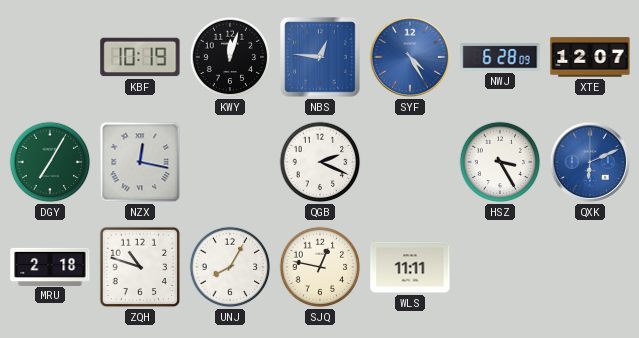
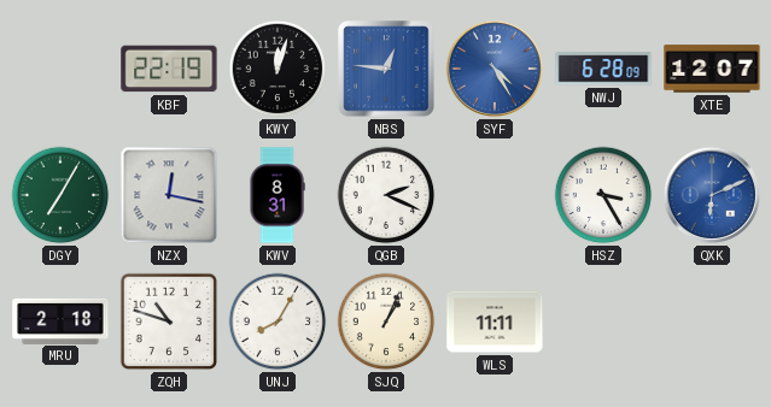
KBF: 10:19 -> 22:19
KWV: none -> 8:31
SJQ: 12:47 -> 1:04
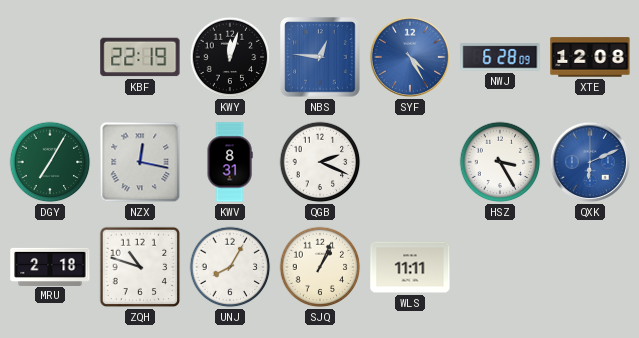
XTE: 12:07 -> 12:08
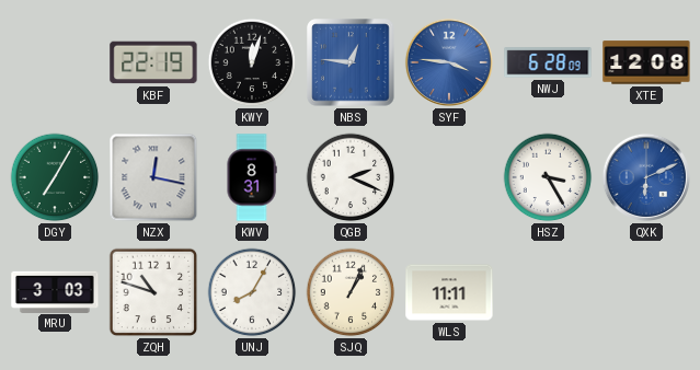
SYF: 4:25 -> 3:46
MRU: 2:18 -> 3:03
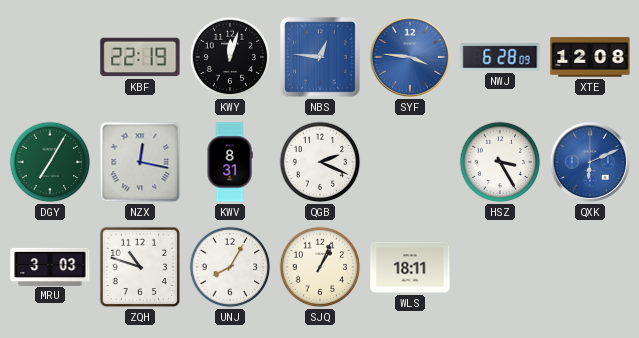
WLS: 11:11 -> 18:11
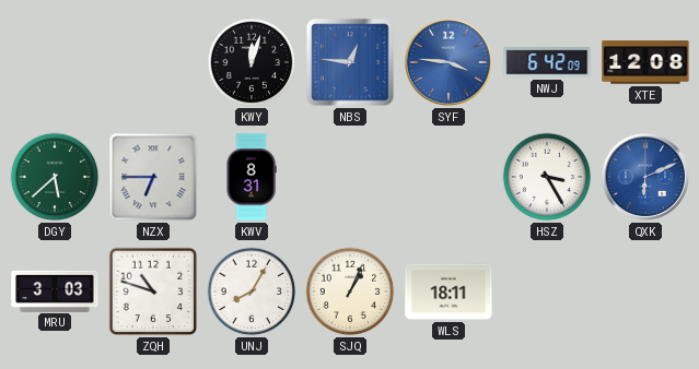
KBF: 22:19 -> none
NWJ: 6:28 -> 6:42
DGY: 7:05 -> 5:38
NZX: 12:17 -> 6:45
QGB: 2:19 -> none
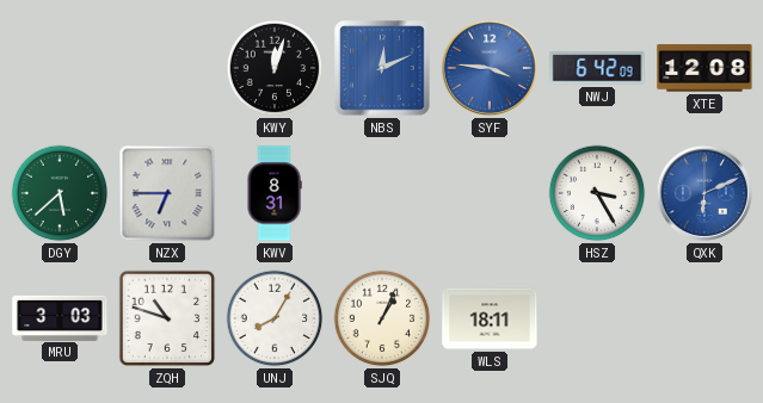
NBS: 12:46 -> 12:11
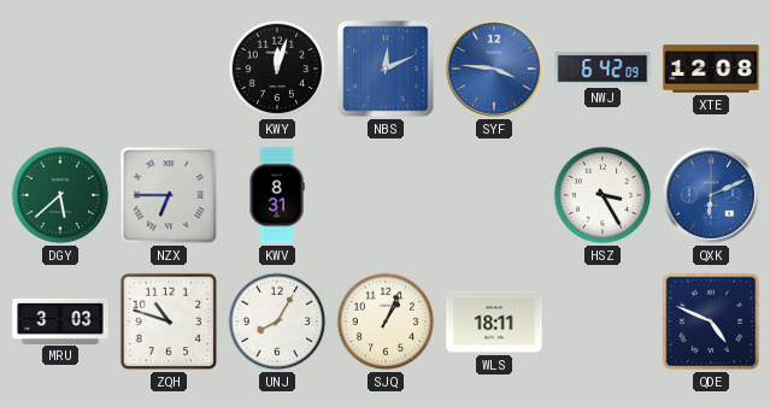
QDE: none -> 4:49
